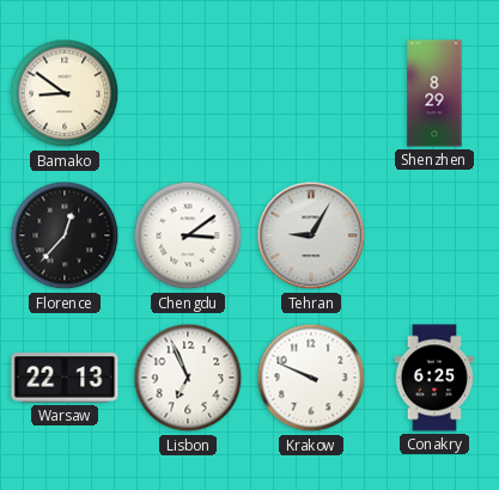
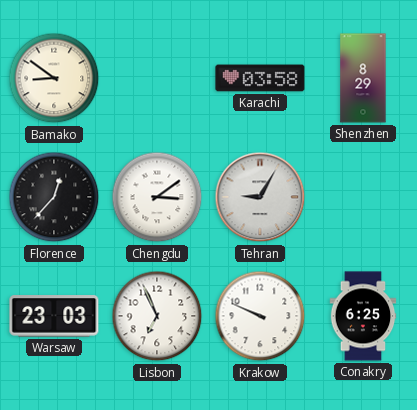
Karachi: none -> 03:58
Warsaw: 22:13 -> 23:03
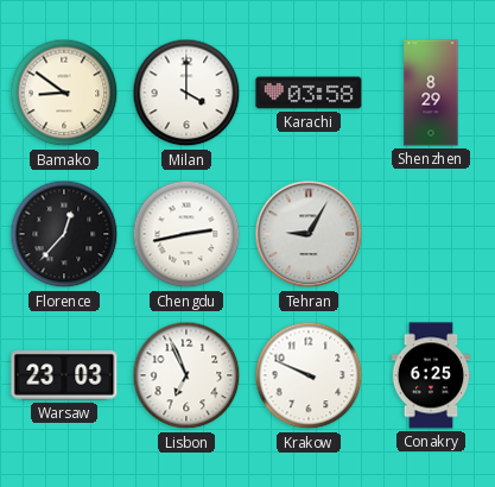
Milan: none -> 4:00
Chengdu: 3:09 -> 2:43
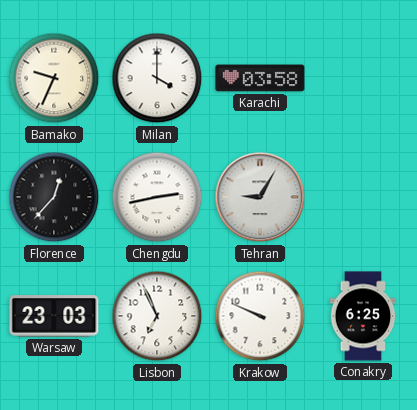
Bamako: 8:51 -> 9:34
Shenzhen: 8:29 -> none
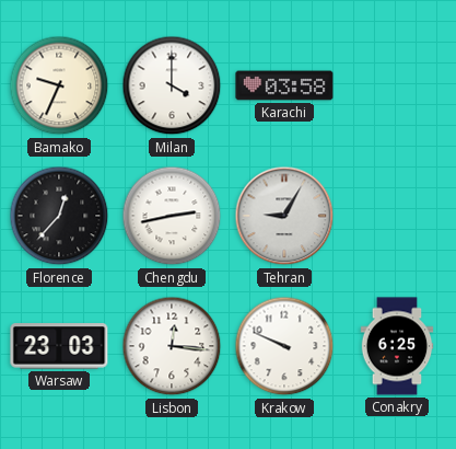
Lisbon: 6:56 -> 12:16
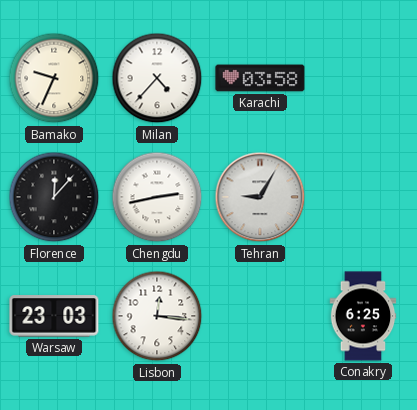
Milan: 4:00 -> 4:37
Florence: 12:37 -> 12:07
Krakow: 9:49 -> none
